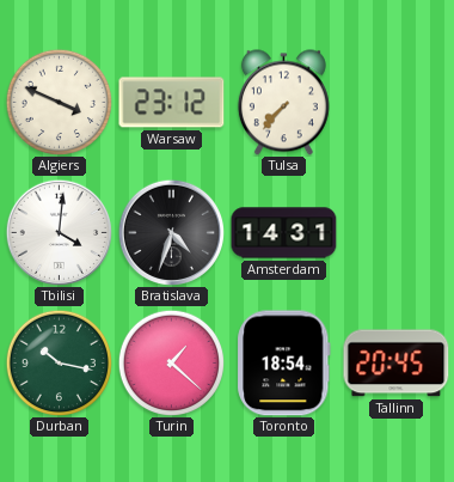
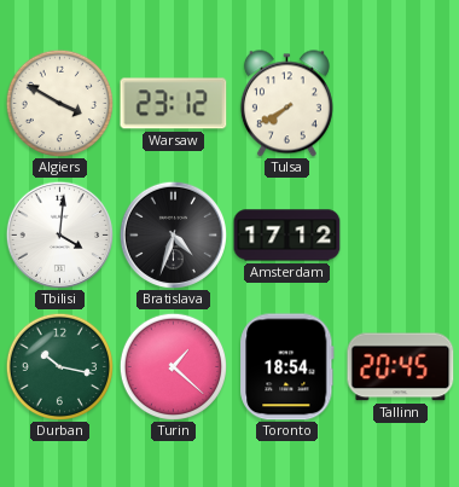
Algiers: 3:49 -> 3:50
Tulsa: 7:37 -> 7:40
Amsterdam: 14:31 -> 17:12
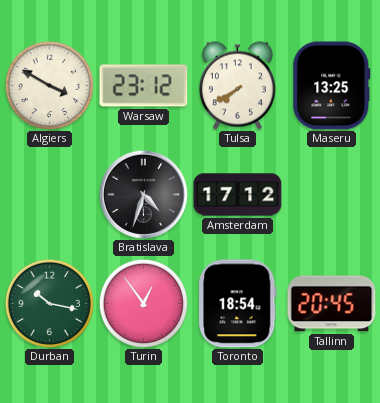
Maseru: none -> 13:25
Tbilisi: 4:01 -> none
Turin: 1:22 -> 12:54
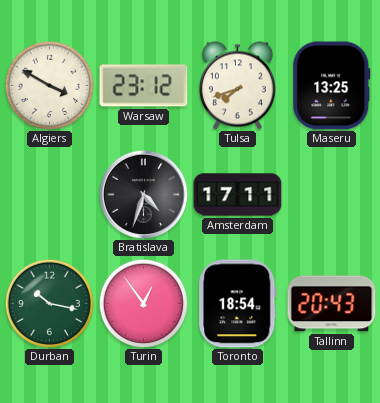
Tulsa: 7:40 -> 7:42
Amsterdam: 17:12 -> 17:11
Tallinn: 20:45 -> 20:43
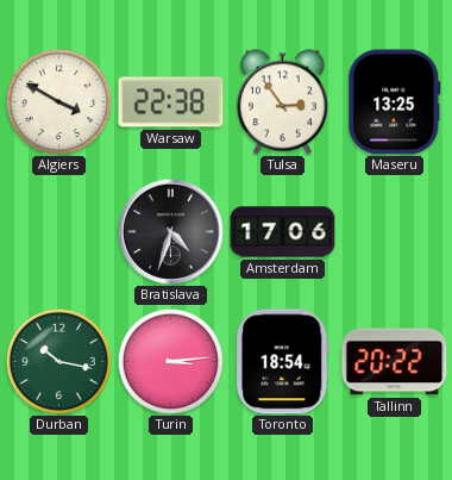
Warsaw: 23:12 -> 22:38
Tulsa: 7:42 -> 2:54
Amsterdam: 17:11 -> 17:06
Turin: 12:54 -> 3:14
Tallinn: 20:43 -> 20:22
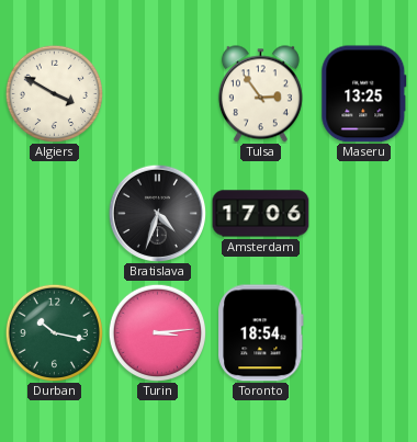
Warsaw: 22:38 -> none
Tallinn: 20:22 -> none
